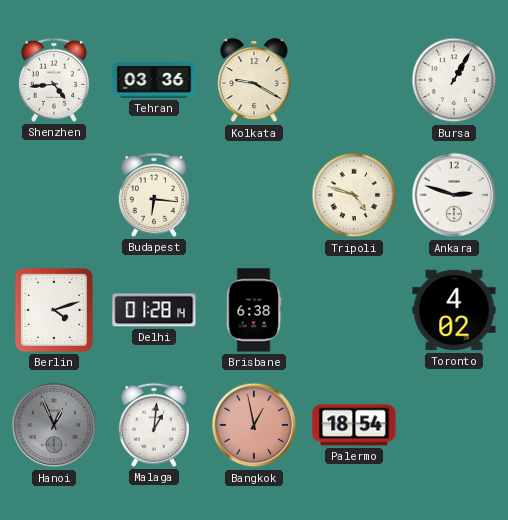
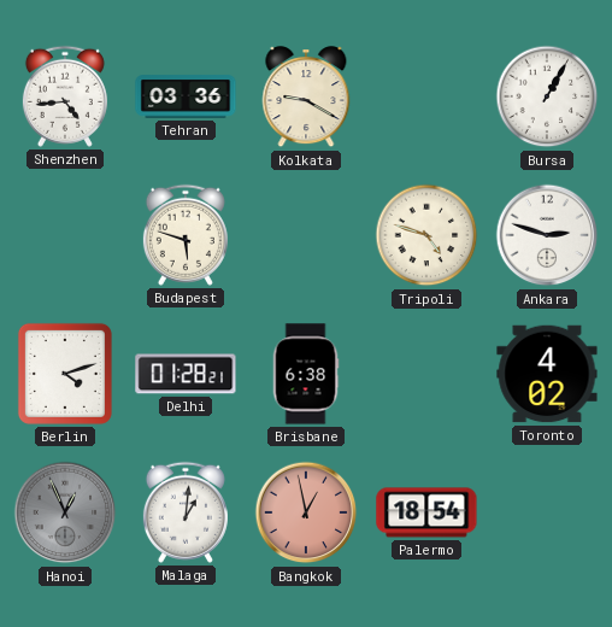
Budapest: 6:16 -> 5:48
Delhi: 01:28:14 -> 01:28:21
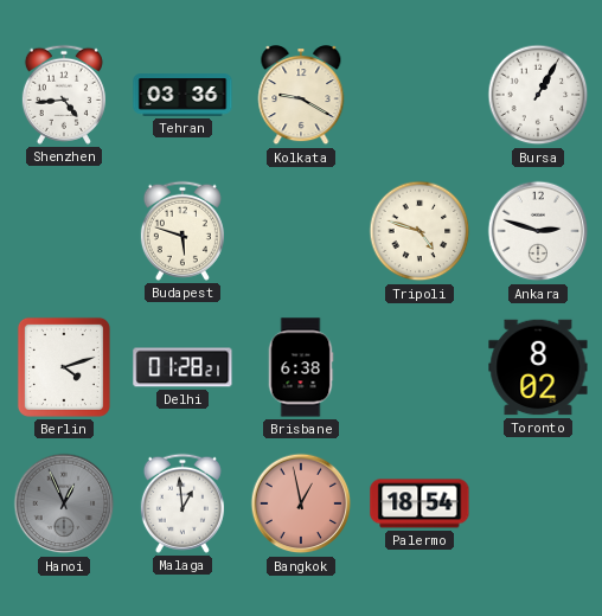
Toronto: 4:02 -> 8:02
Malaga: 1:01 -> 12:59
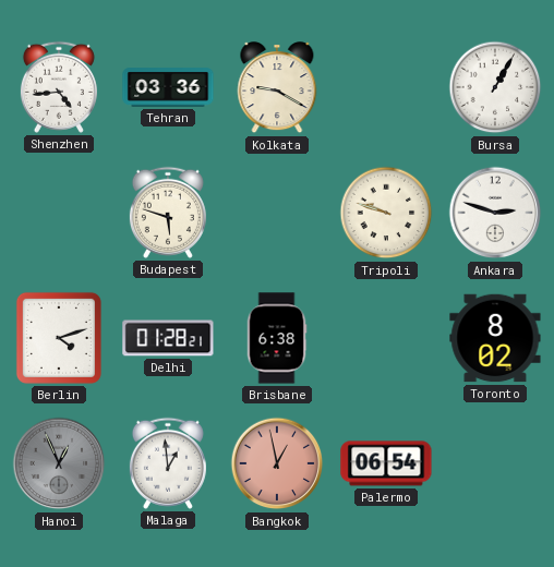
Tripoli: 4:48 -> 9:48
Palermo: 18:54 -> 06:54
